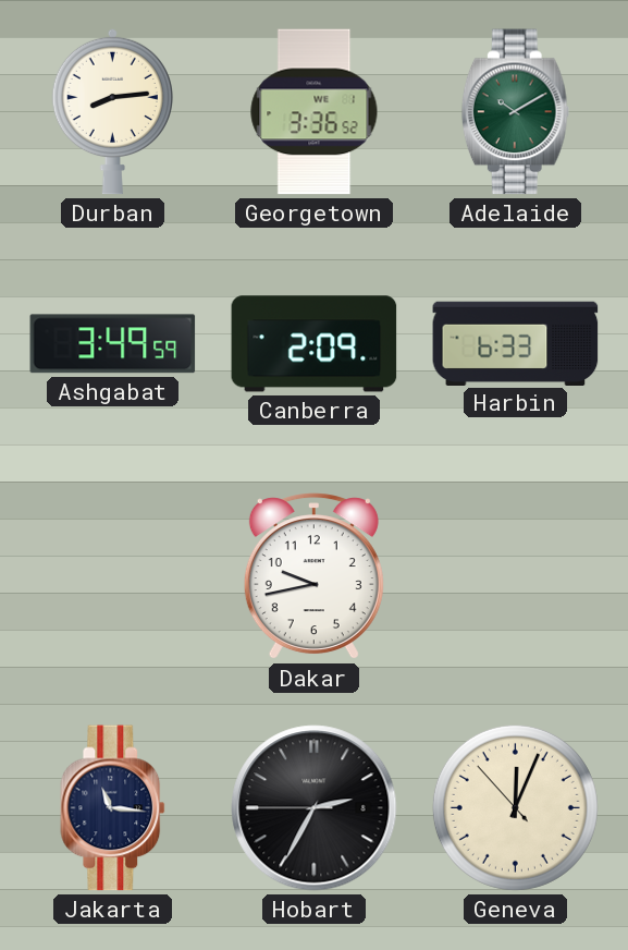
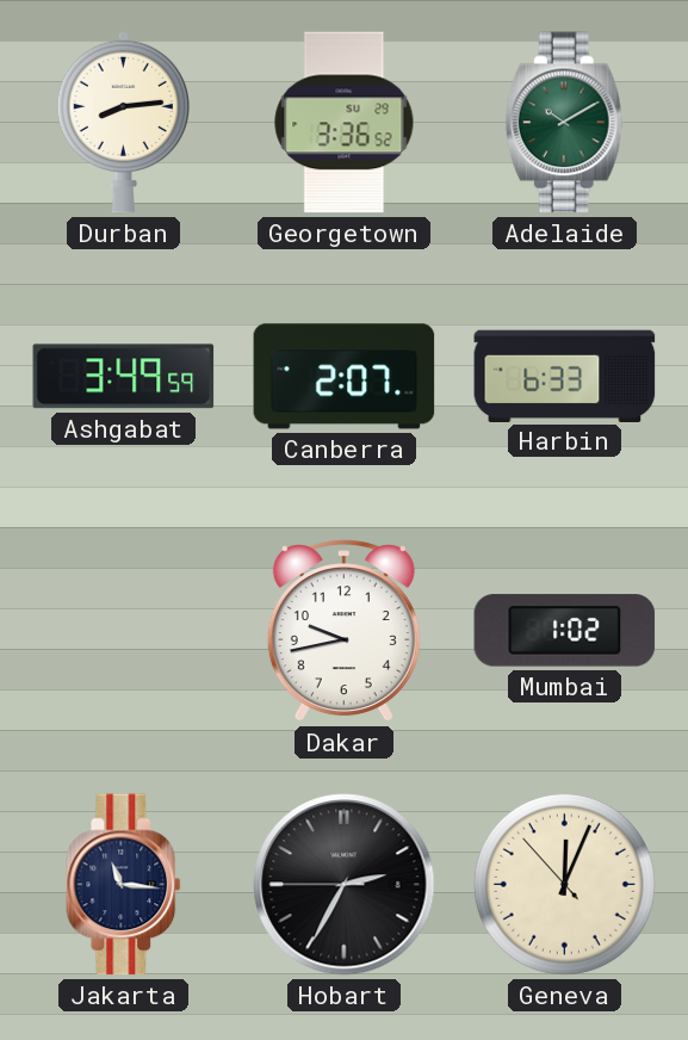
Georgetown date: WE 1 -> SU 29
Canberra: 2:09 -> 2:07
Mumbai: none -> 1:02
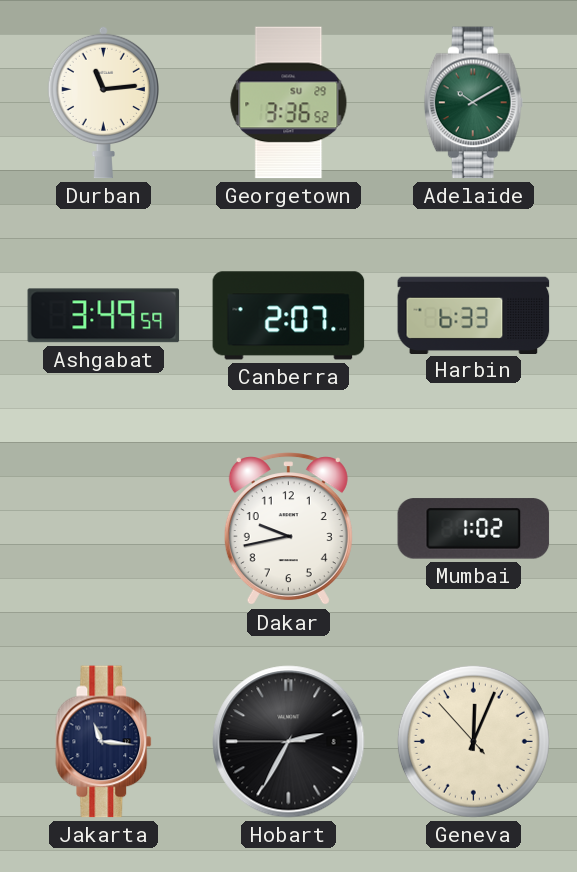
Durban: 8:14 -> 11:14
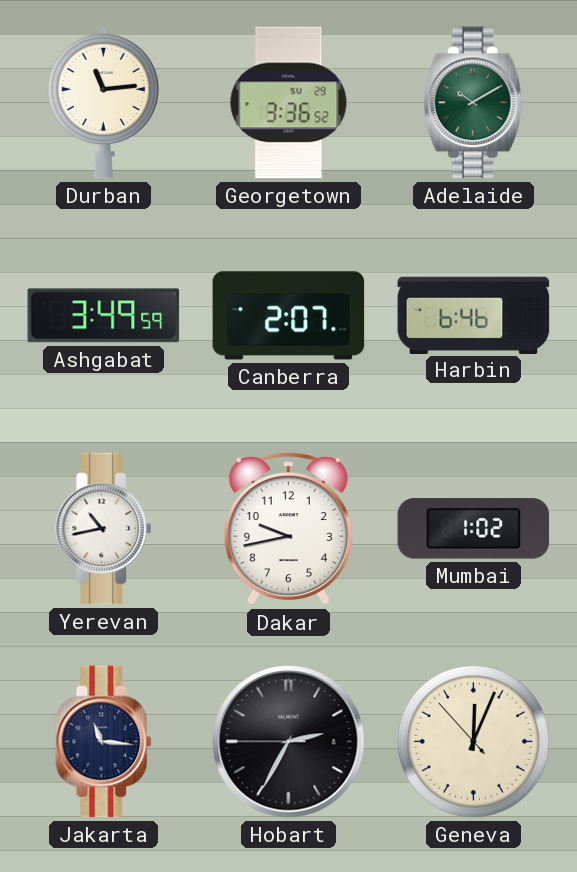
Harbin: 6:33 -> 6:46
Yerevan: none -> 10:43
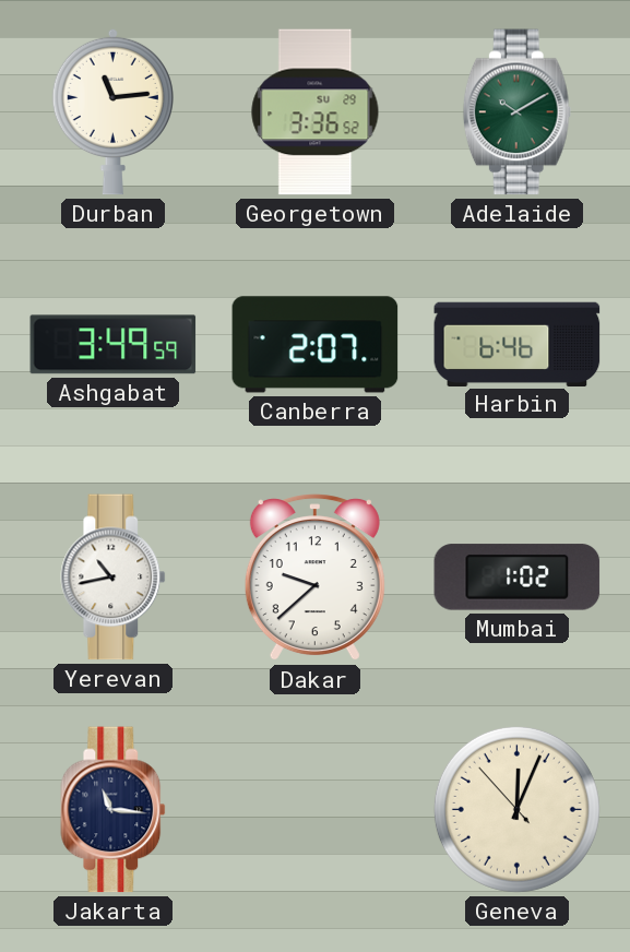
Dakar: 9:43 -> 9:38
Hobart: 2:34 -> none
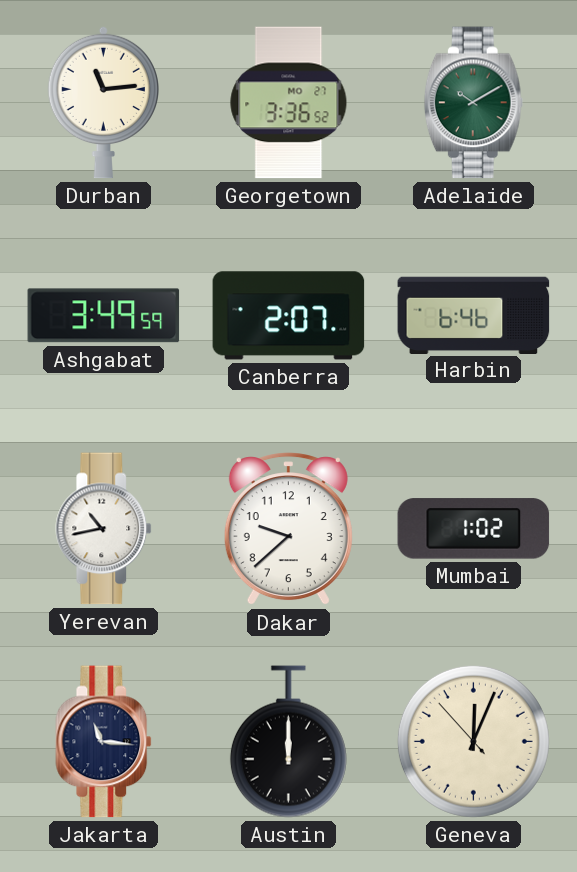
Georgetown date: SU 29 -> MO 27
Austin: none -> 12:00
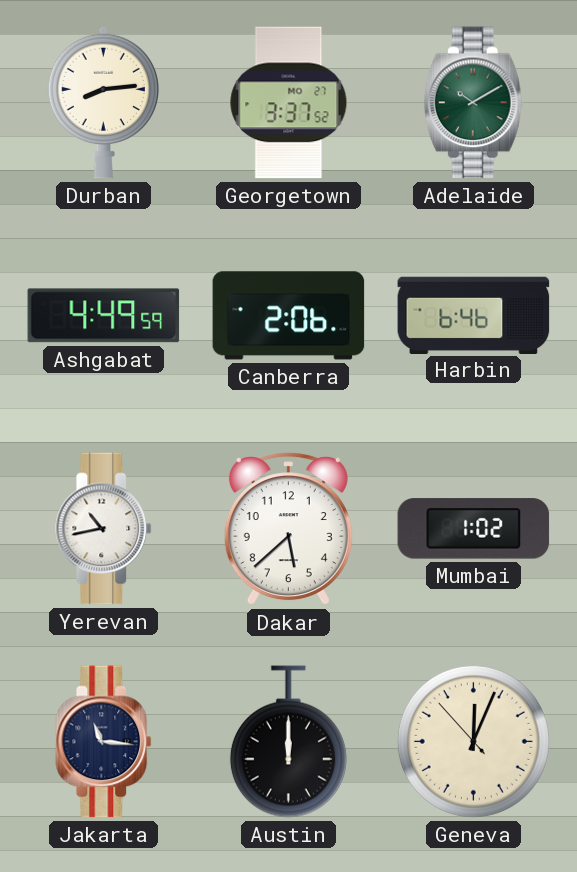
Durban: 11:14 -> 8:14
Georgetown: 3:36 -> 3:37
Ashgabat: 3:49 -> 4:49
Canberra: 2:07 -> 2:06
Dakar: 9:38 -> 5:38
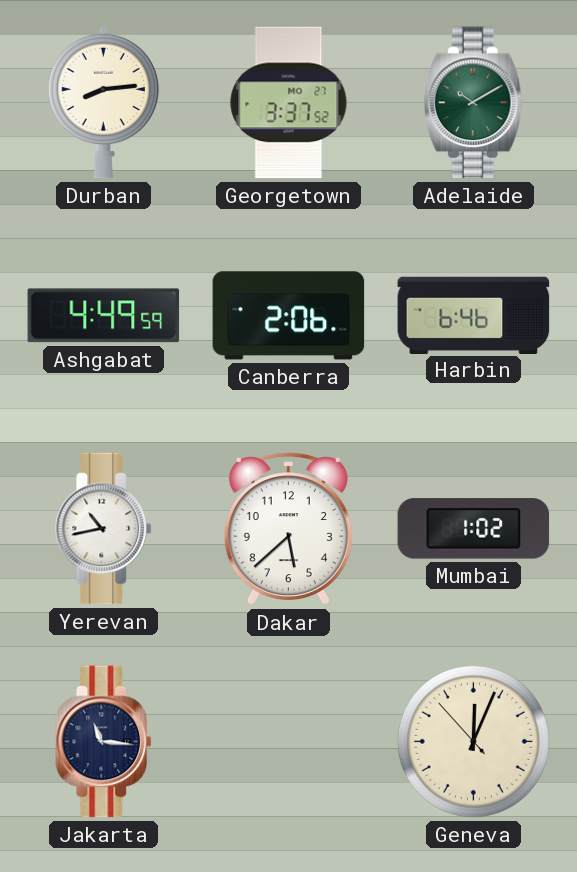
Austin: 12:00 -> none
